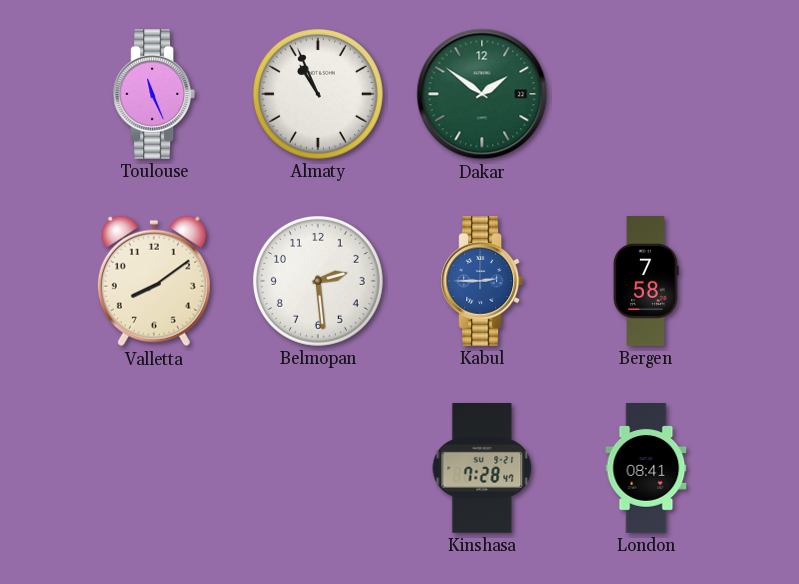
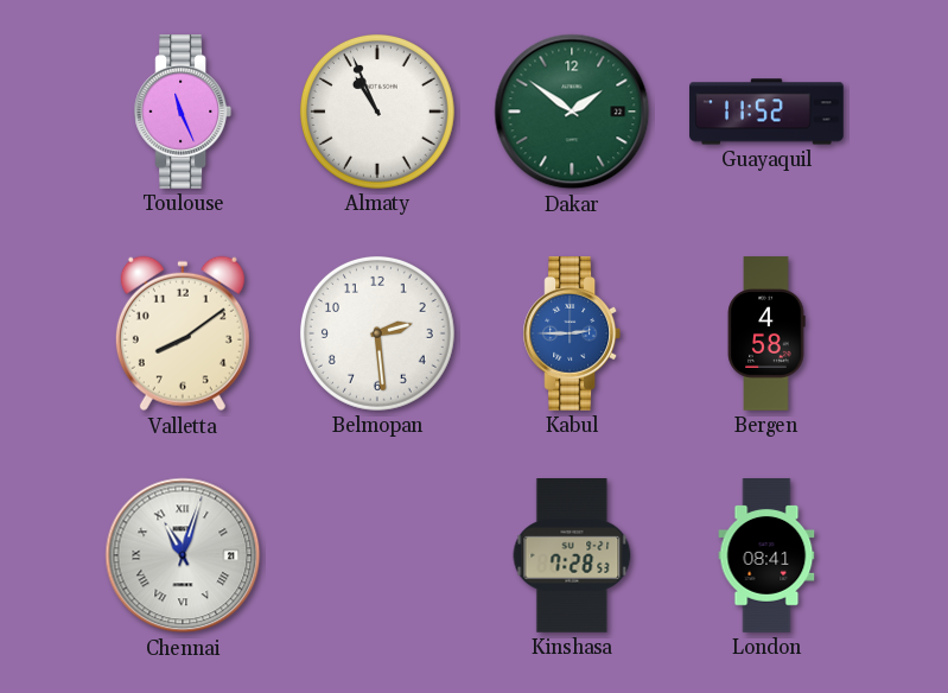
Guayaquil: none -> 11:52
Bergen: 7:58 -> 4:58
Chennai: none -> 11:03
Kinshasa: 7:28:47 -> 7:28:53
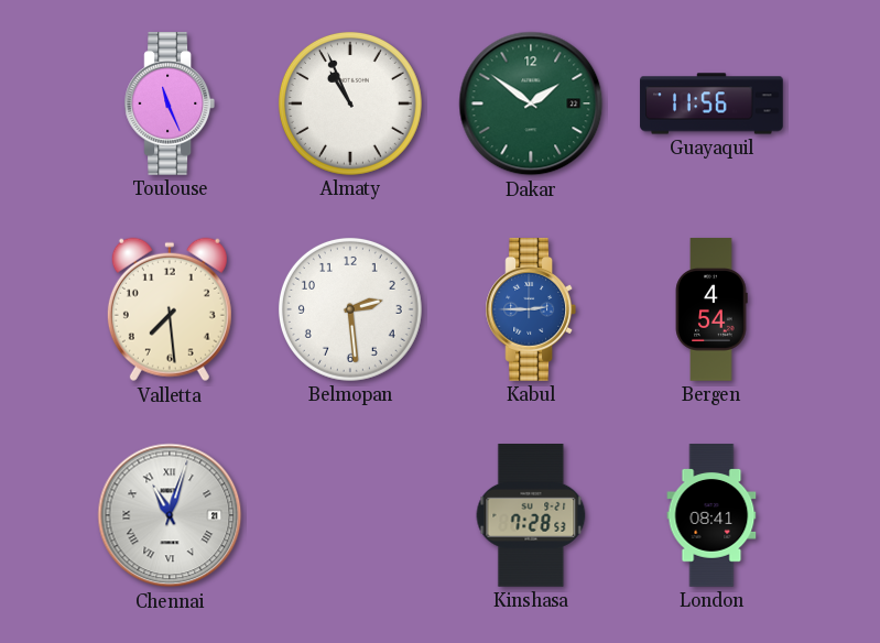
Guayaquil: 11:52 -> 11:56
Valletta: 8:09 -> 7:29
Bergen: 4:58 -> 4:54
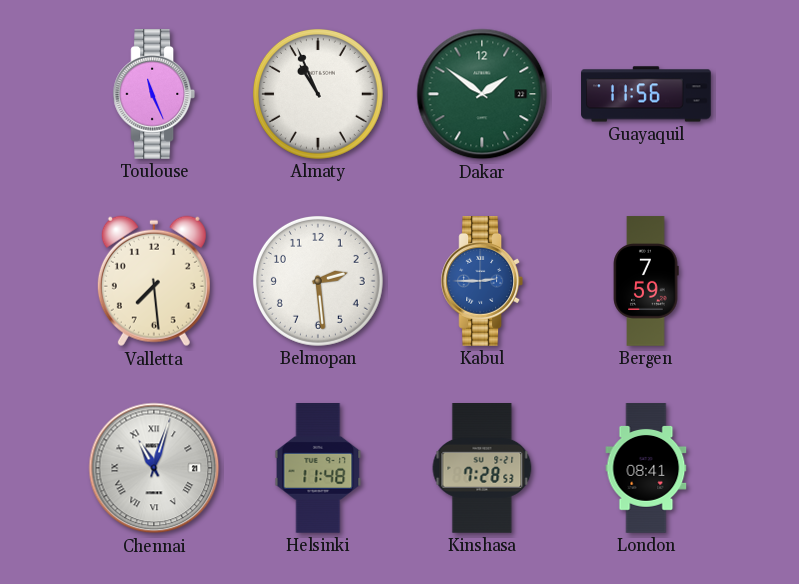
Bergen: 4:54 -> 7:59
Helsinki: none -> 11:48
